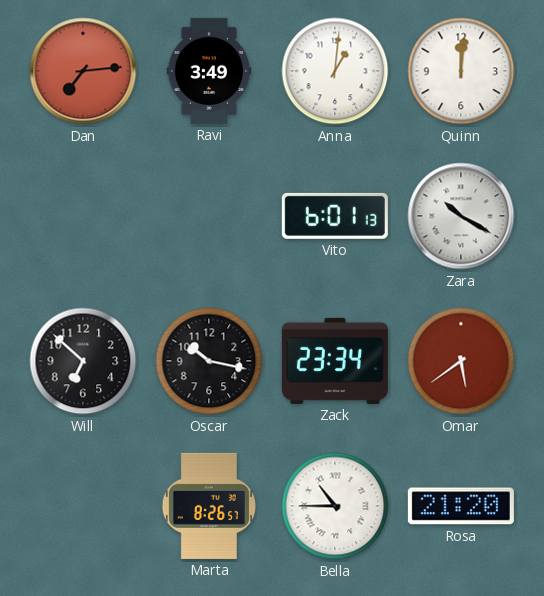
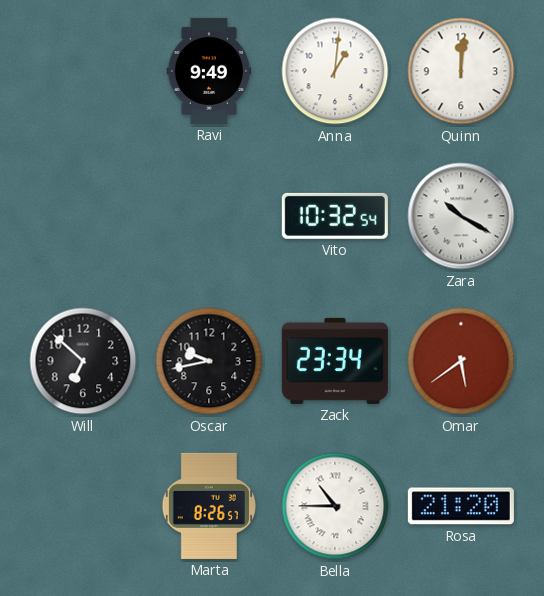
Dan: 7:14 -> none
Ravi: 3:49 -> 9:49
Vito: 6:01 -> 10:32
Oscar: 10:17 -> 9:43
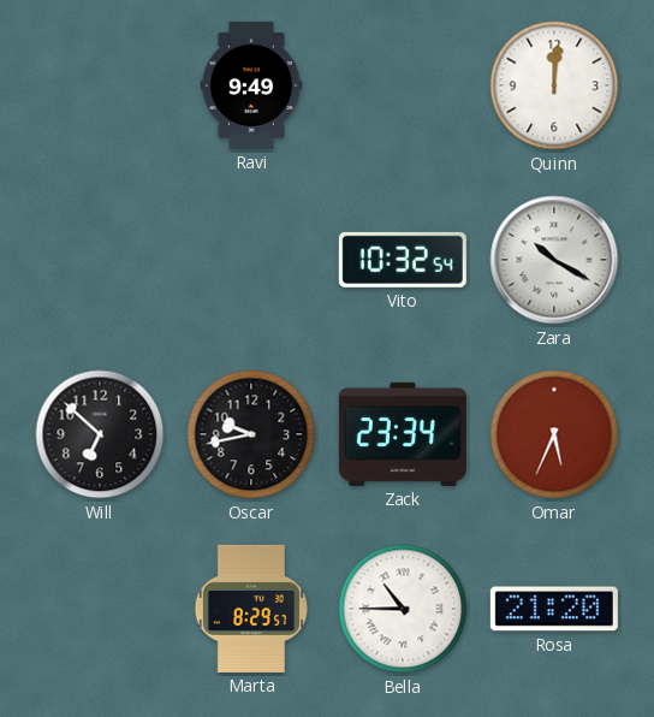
Anna: 1:01 -> none
Omar: 5:39 -> 5:34
Marta: 8:26 -> 8:29
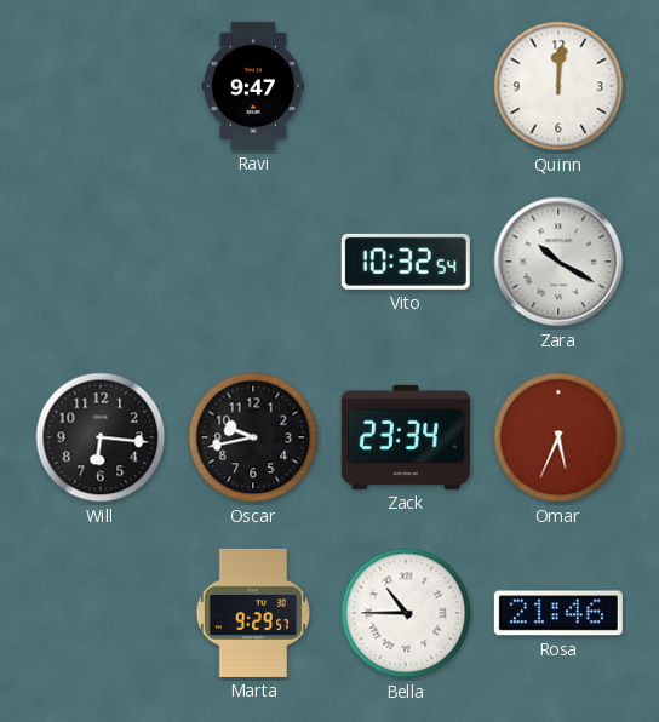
Ravi: 9:49 -> 9:47
Will: 6:52 -> 6:16
Marta: 8:29 -> 9:29
Rosa: 21:20 -> 21:46
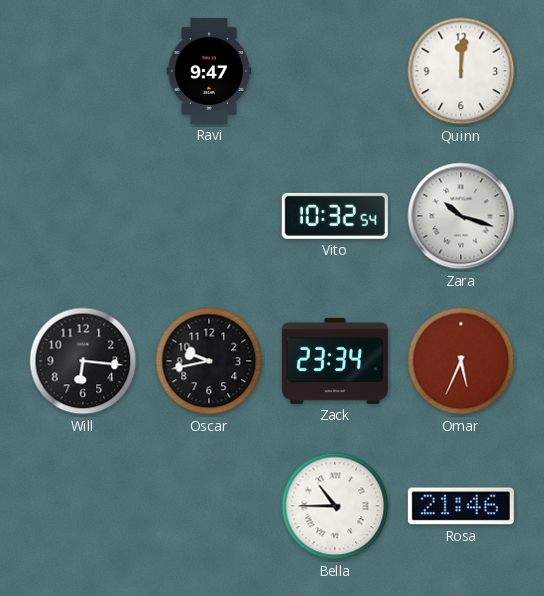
Zara: 10:20 -> 10:18
Marta: 9:29 -> none
